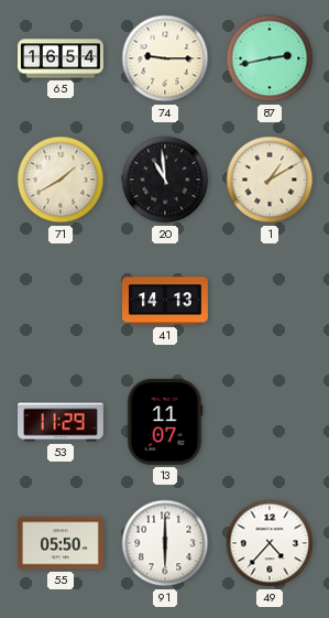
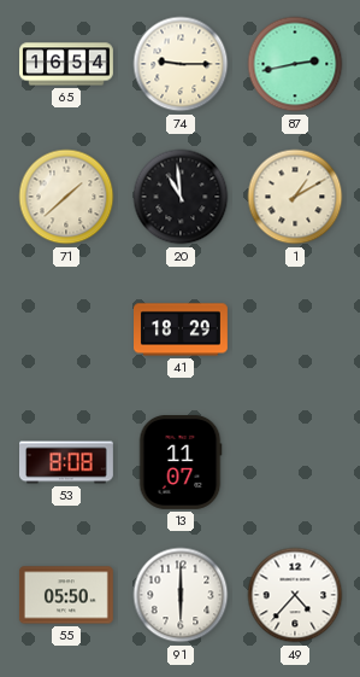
71: 1:40 -> 1:38
41: 14:13 -> 18:29
53: 11:29 -> 8:08
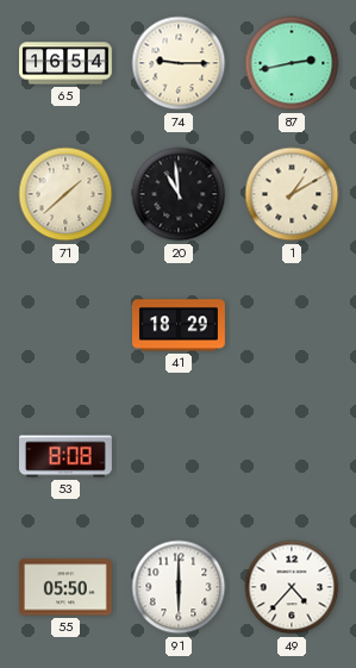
13: 11:07 -> none
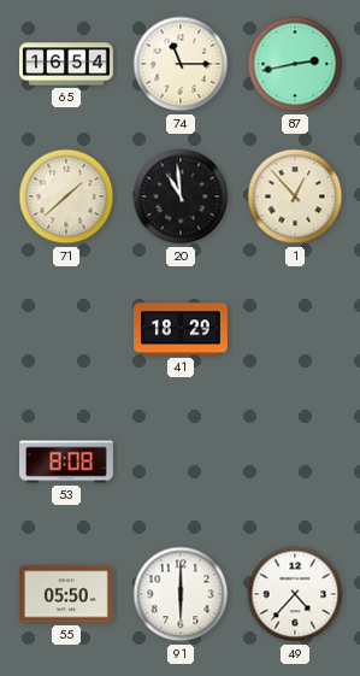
74: 9:15 -> 11:15
1: 1:10 -> 12:53
